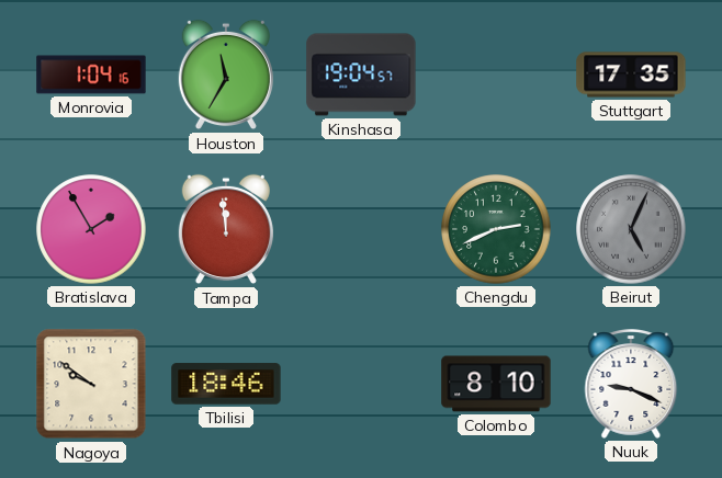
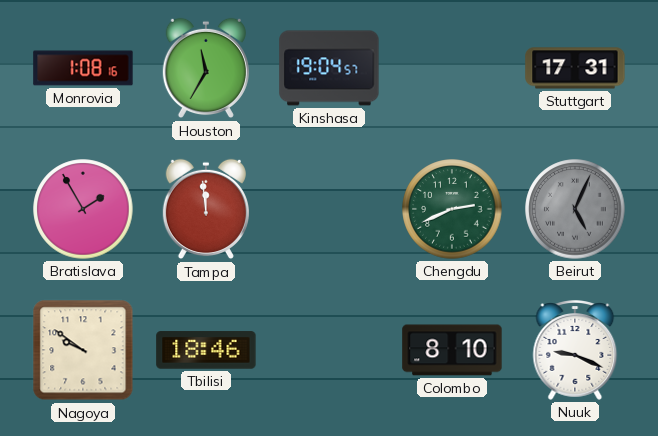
Monrovia: 1:04 -> 1:08
Stuttgart: 17:35 -> 17:31
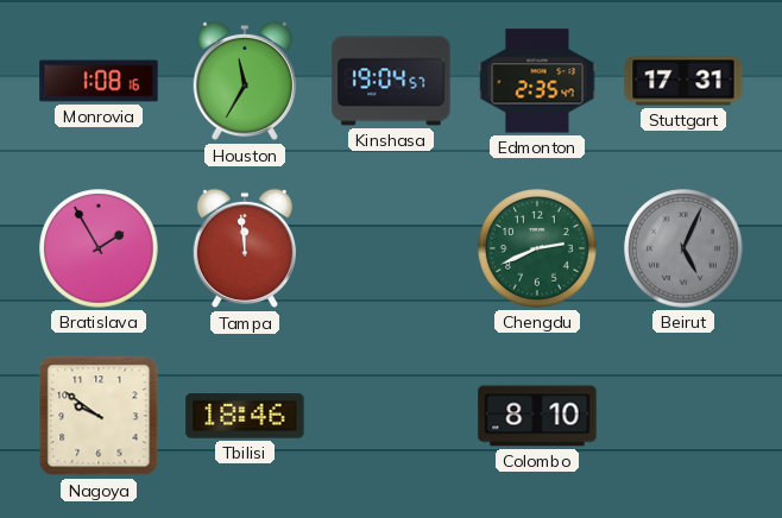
Edmonton: none -> 2:35
Nuuk: 9:19 -> none
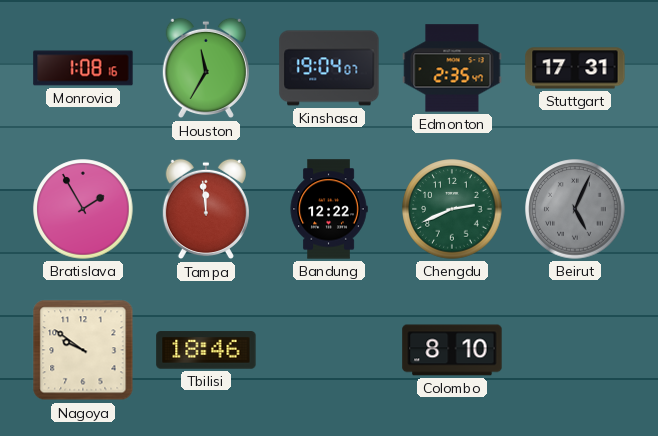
Kinshasa: 19:04:57 -> 19:04:07
Bandung: none -> 12:22
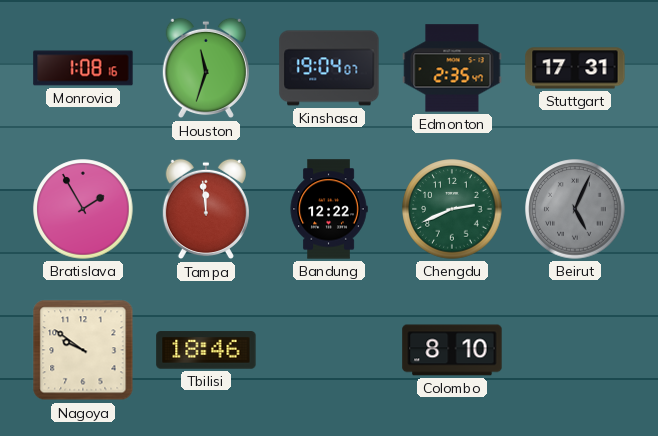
Houston: 11:35 -> 11:33
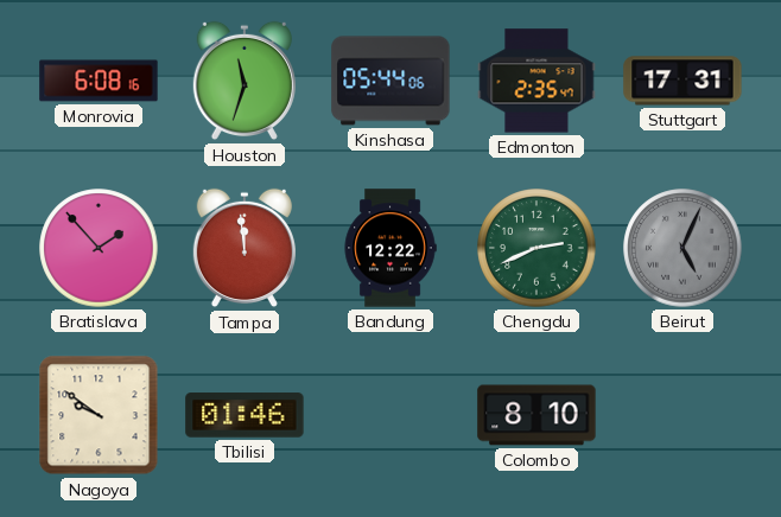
Monrovia: 1:08 -> 6:08
Kinshasa: 19:04 -> 05:44
Bratislava: 1:55 -> 1:53
Tbilisi: 18:46 -> 01:46
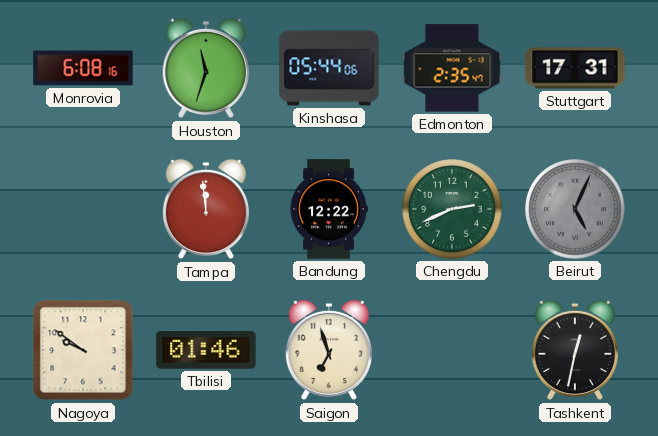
Bratislava: 1:53 -> none
Saigon: none -> 6:57
Colombo: 8:10 -> none
Tashkent: none -> 12:32
